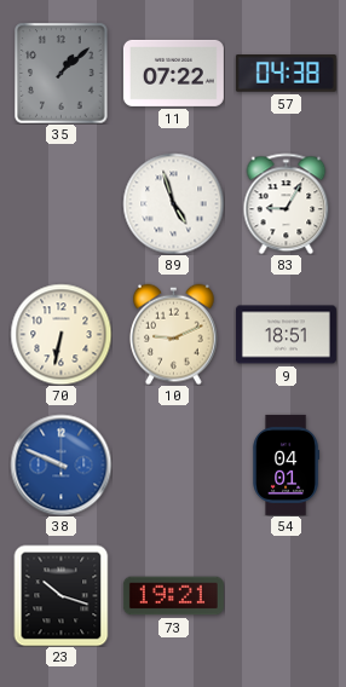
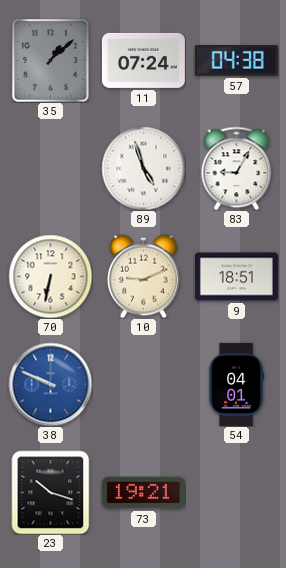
11: 07:22 -> 07:24
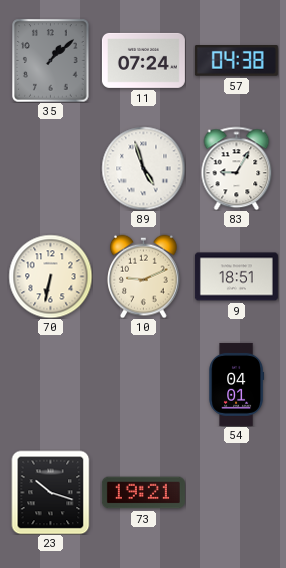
38: 9:49 -> none
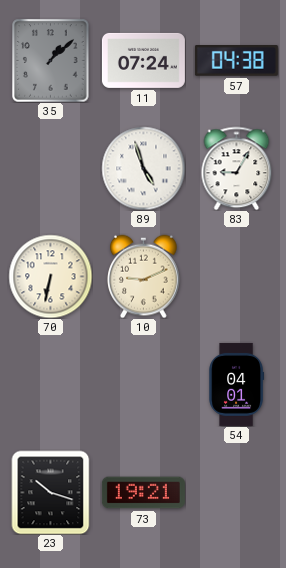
9: 18:51 -> none
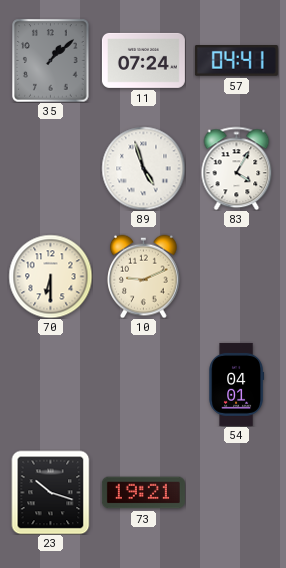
57: 04:38 -> 04:41
83: 9:05 -> 4:05
70: 6:32 -> 6:30
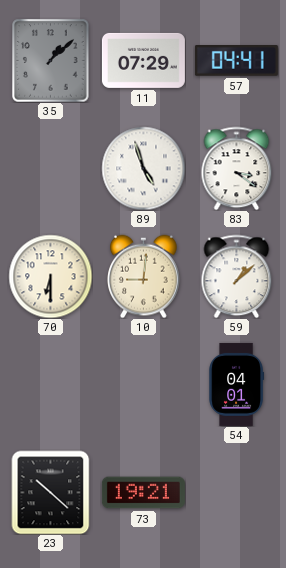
11: 07:24 -> 07:29
83: 4:05 -> 3:21
10: 9:11 -> 9:01
59: none -> 1:08
23: 10:18 -> 10:22
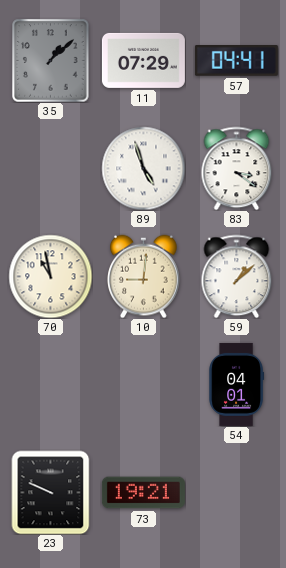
70: 6:30 -> 10:58
23: 10:22 -> 9:49
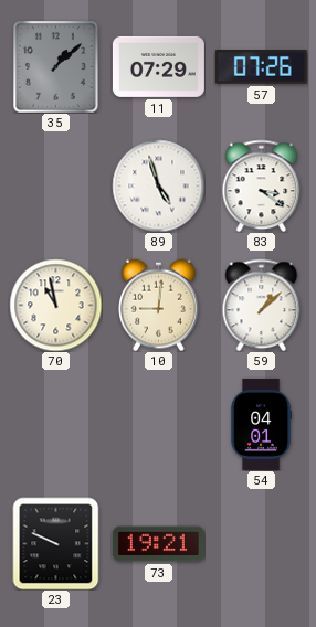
57: 04:41 -> 07:26
